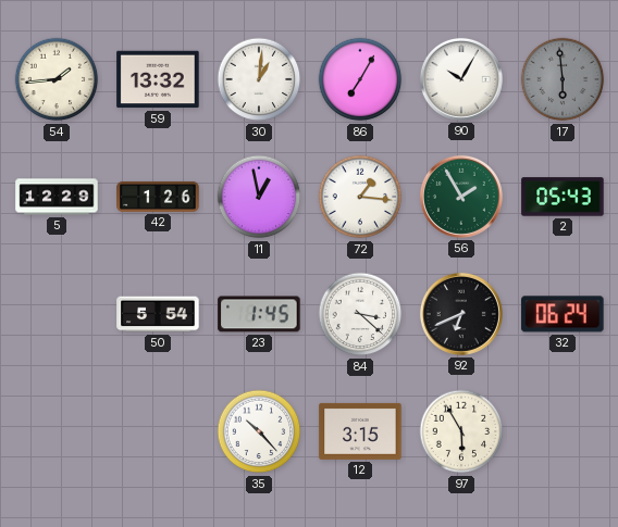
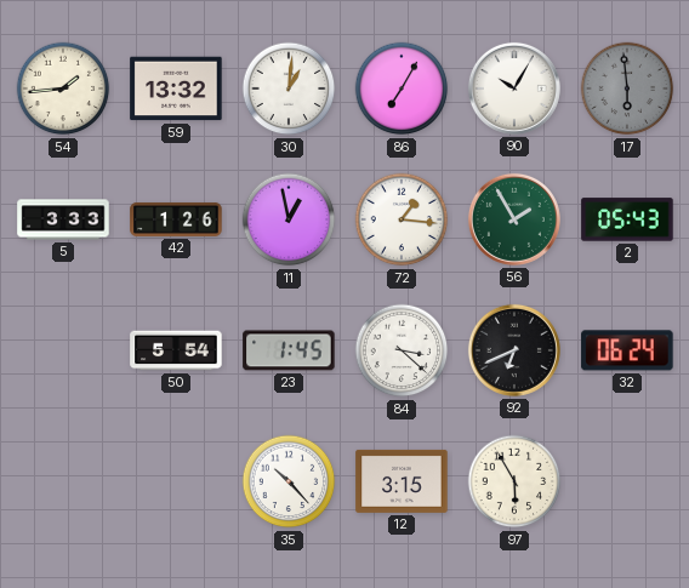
5: 12:29 -> 3:33
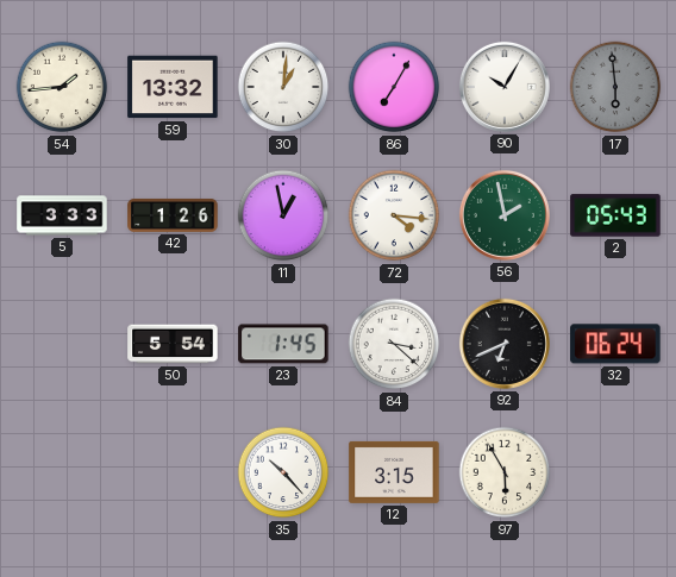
72: 1:16 -> 4:16
56: 1:55 -> 1:58
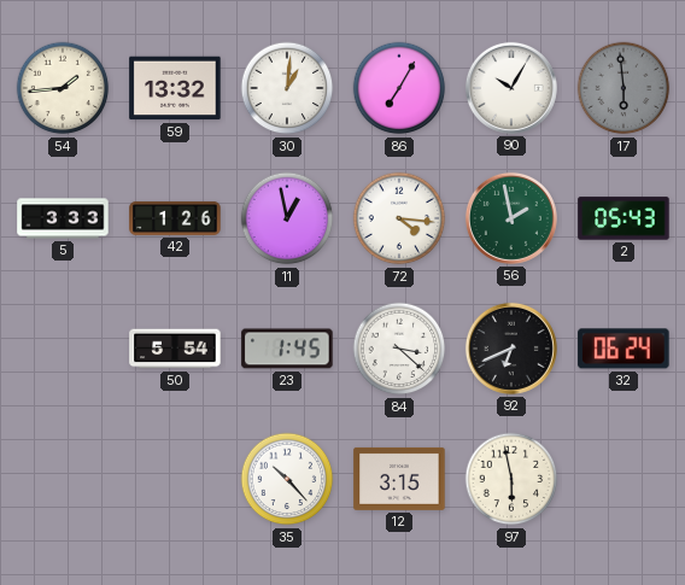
97: 5:55 -> 5:58
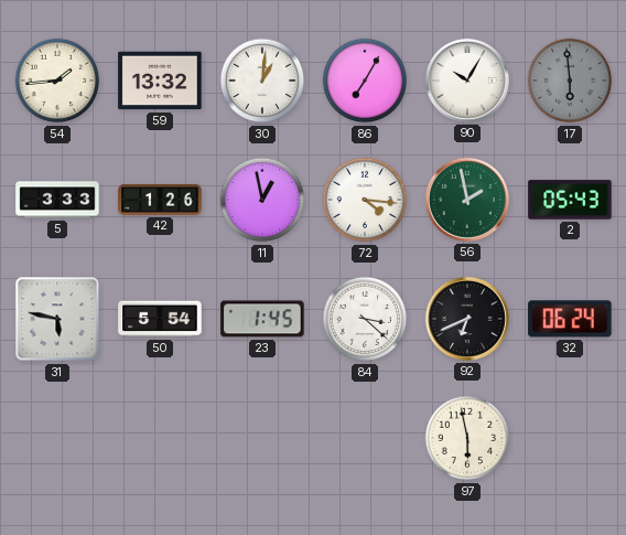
31: none -> 5:47
35: 10:23 -> none
12: 3:15 -> none
